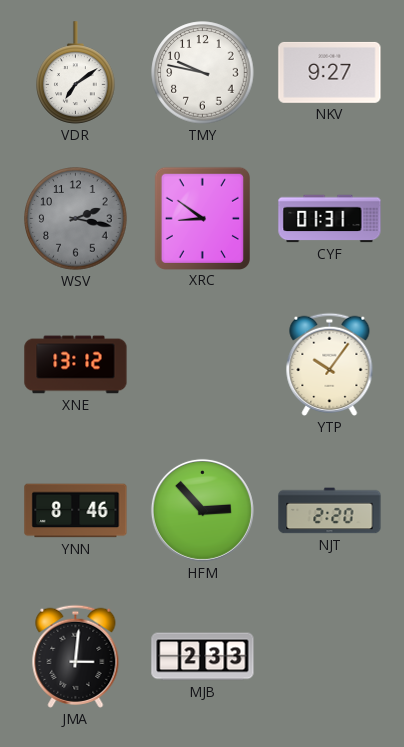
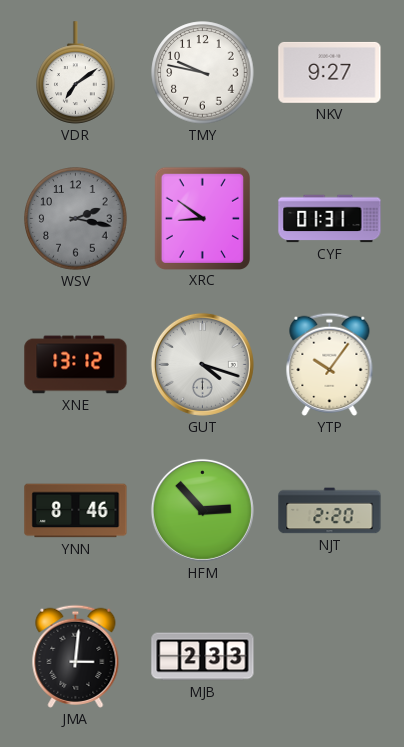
GUT: none -> 4:18
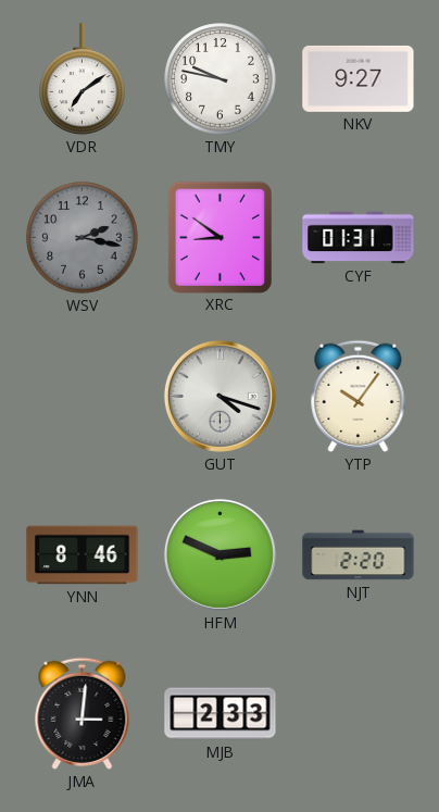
XNE: 13:12 -> none
HFM: 2:53 -> 2:49
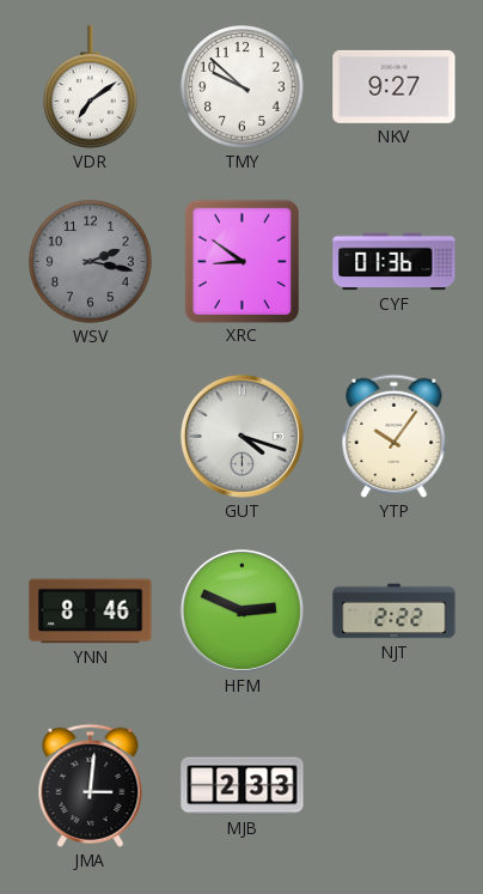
TMY: 9:47 -> 9:52
CYF: 01:31 -> 01:36
NJT: 2:20 -> 2:22
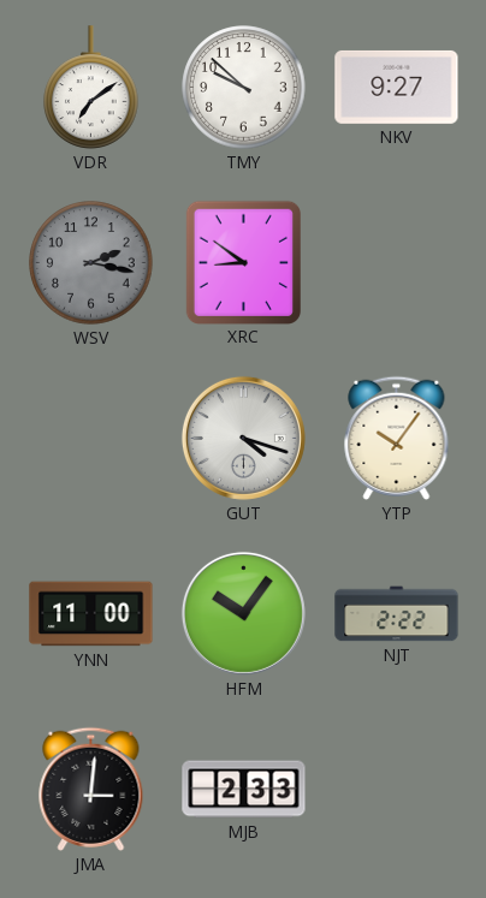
CYF: 01:36 -> none
YNN: 8:46 -> 11:00
HFM: 2:49 -> 10:06
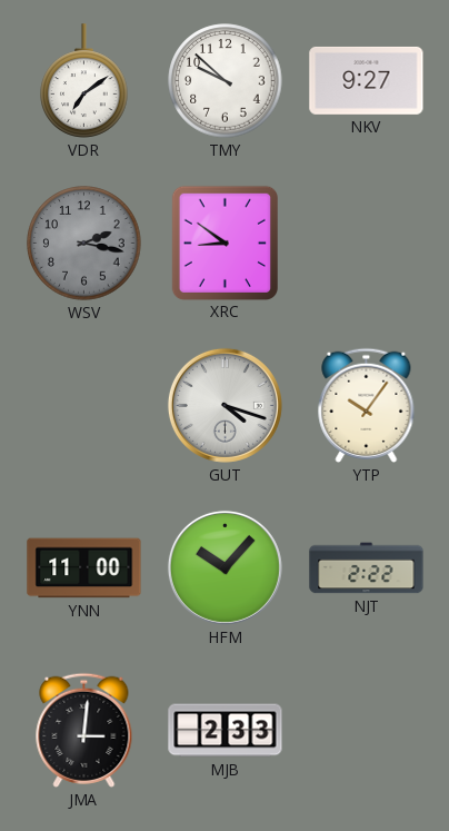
HFM: 10:06 -> 10:07
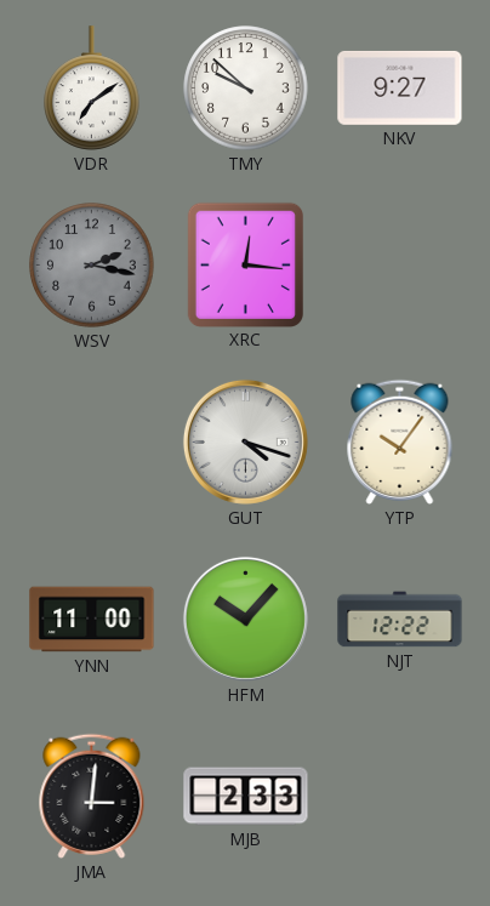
XRC: 8:51 -> 12:16
NJT: 2:22 -> 12:22
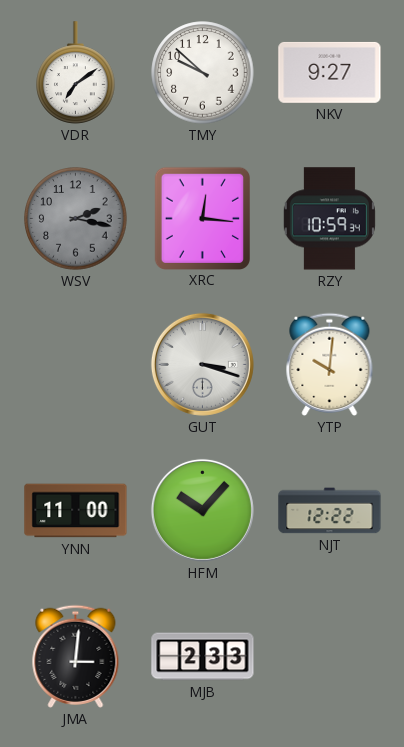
RZY: none -> 10:59
GUT: 4:18 -> 3:18
YTP: 10:06 -> 10:01
